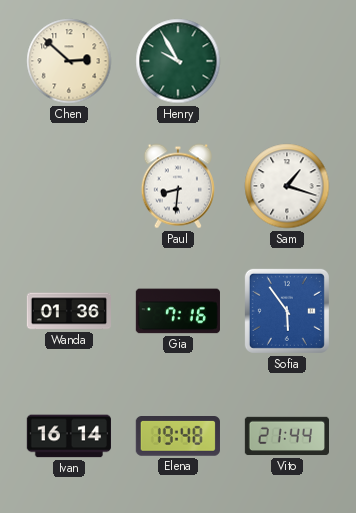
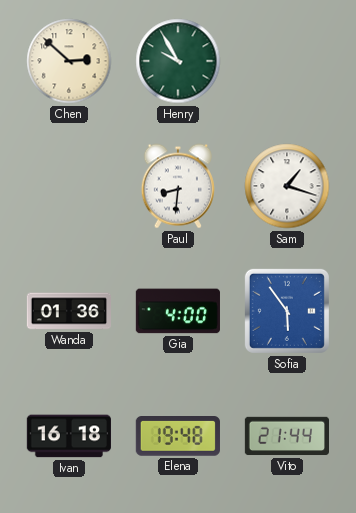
Gia: 7:16 -> 4:00
Ivan: 16:14 -> 16:18
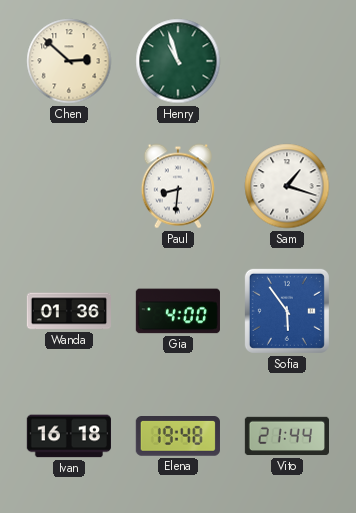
Henry: 9:55 -> 10:57
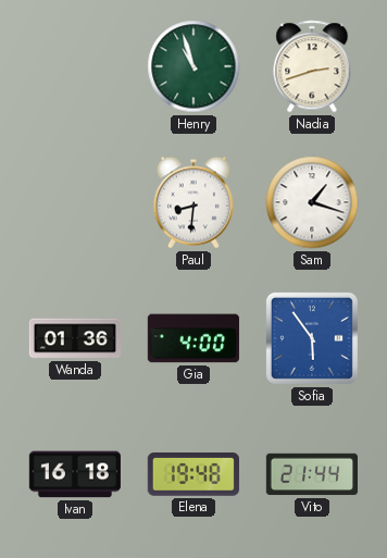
Chen: 2:52 -> none
Nadia: none -> 2:42
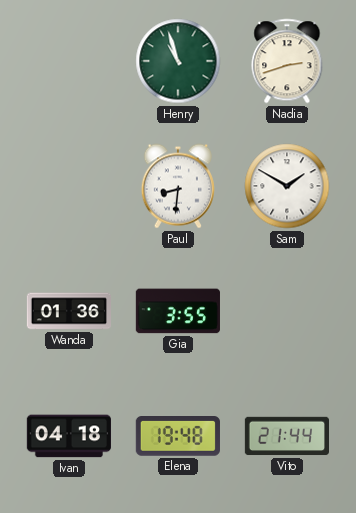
Sam: 1:18 -> 1:50
Gia: 4:00 -> 3:55
Sofia: 5:54 -> none
Ivan: 16:18 -> 04:18
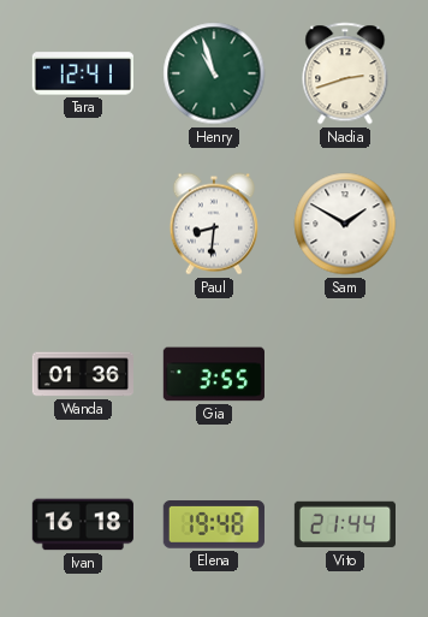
Tara: none -> 12:41
Ivan: 04:18 -> 16:18
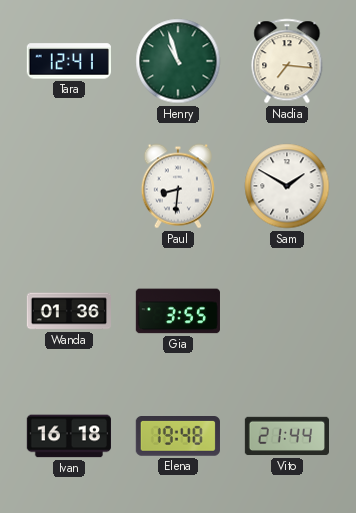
Nadia: 2:42 -> 7:16
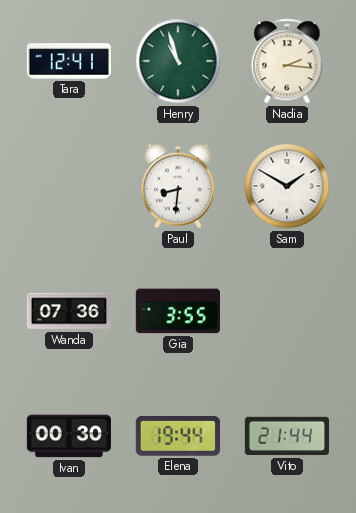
Nadia: 7:16 -> 2:16
Wanda: 01:36 -> 07:36
Ivan: 16:18 -> 00:30
Elena: 19:48 -> 19:44
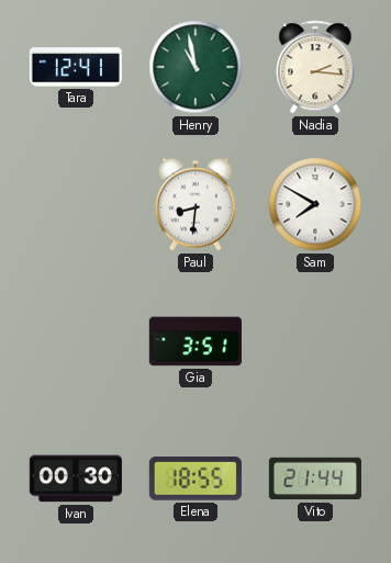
Henry: 10:57 -> 10:58
Sam: 1:50 -> 7:50
Wanda: 07:36 -> none
Gia: 3:55 -> 3:51
Elena: 19:44 -> 18:55
